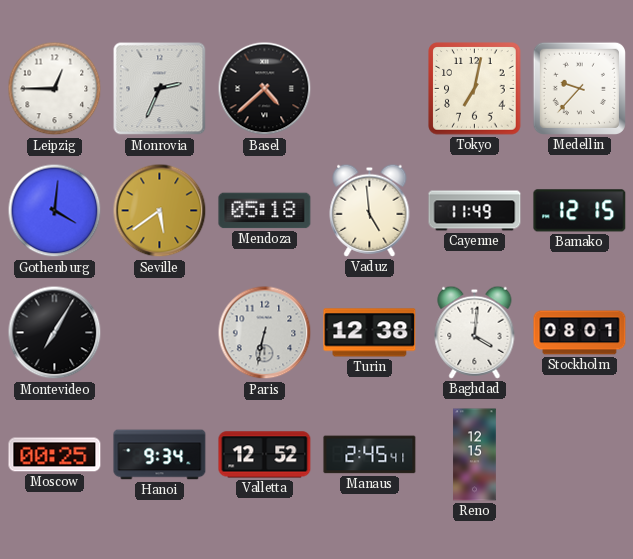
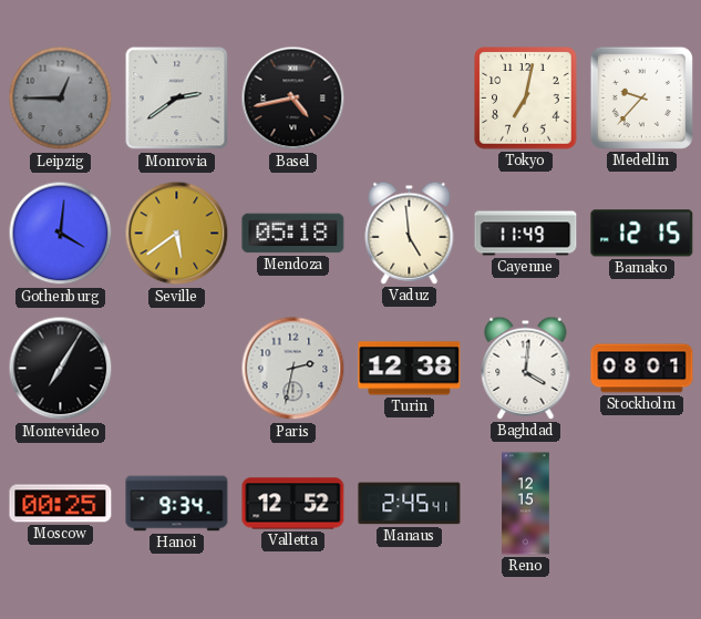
Leipzig dial: white -> grey
Monrovia: 2:34 -> 2:39
Basel: 4:38 -> 4:43
Paris: 6:32 -> 2:32
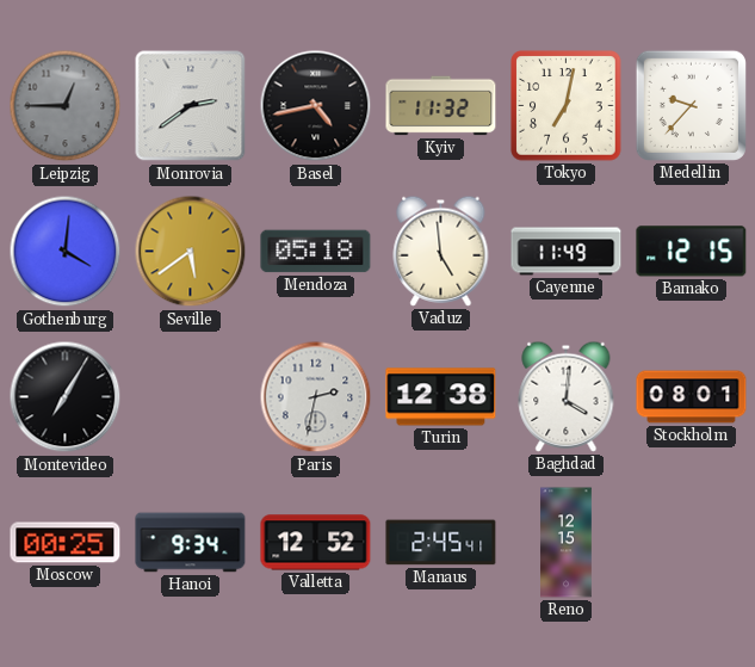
Kyiv: none -> 11:32
